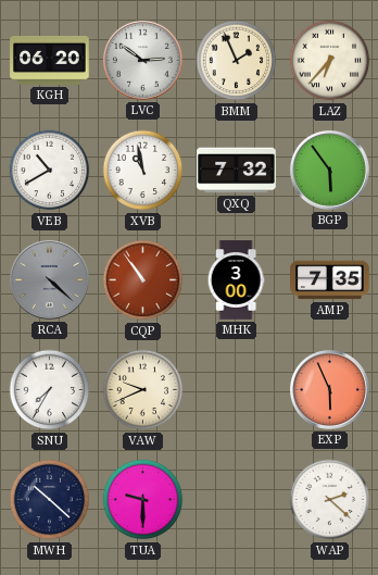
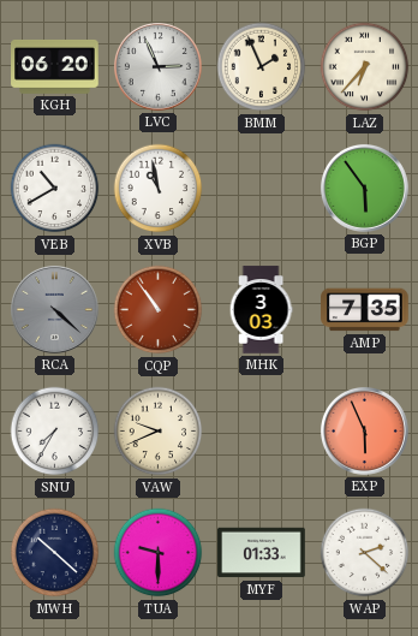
LVC: 2:51 -> 2:56
QXQ: 7:32 -> none
MHK: 3:00 -> 3:03
MYF: none -> 01:33
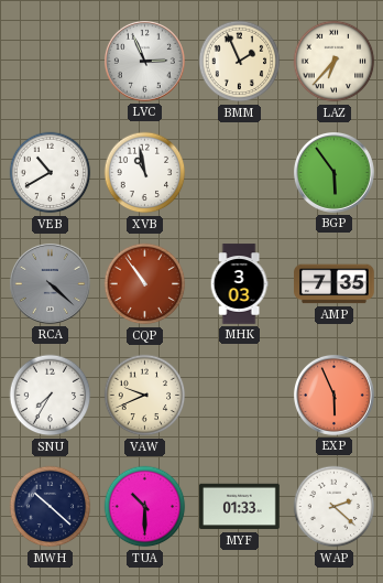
KGH: 06:20 -> none
TUA: 9:30 -> 10:30
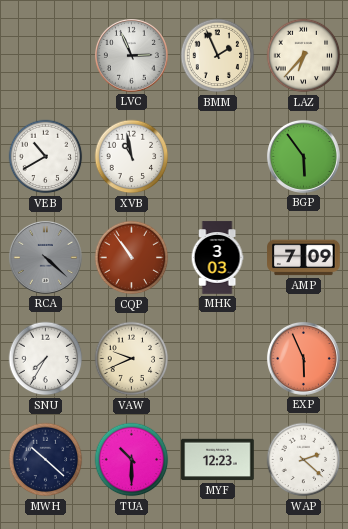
AMP: 7:35 -> 7:09
MYF: 01:33 -> 12:23
